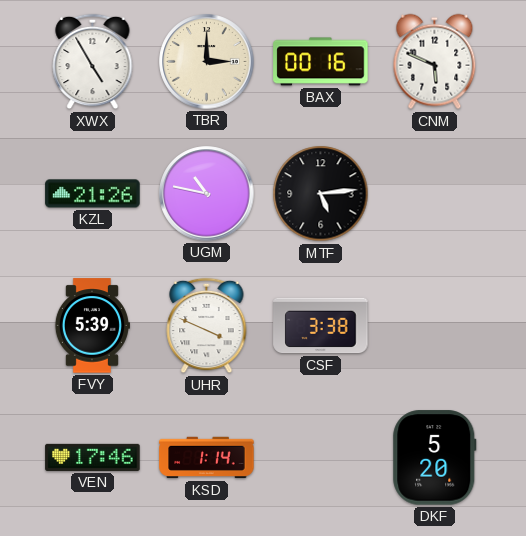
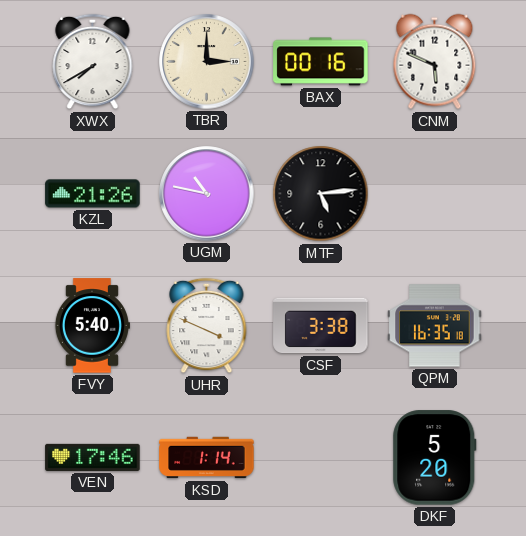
XWX: 4:55 -> 7:40
FVY: 5:39 -> 5:40
QPM: none -> 16:35
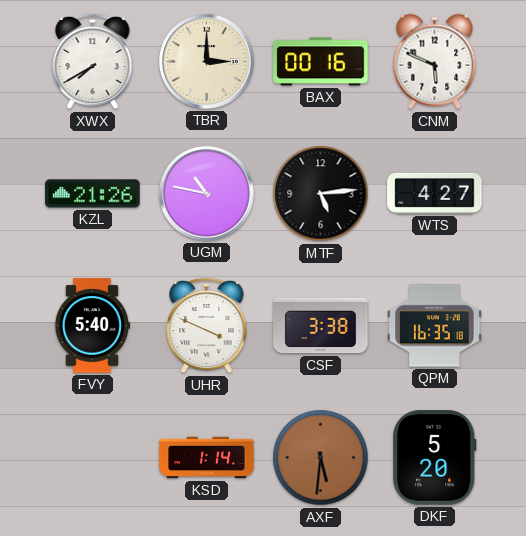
WTS: none -> 4:27
VEN: 17:46 -> none
AXF: none -> 5:31
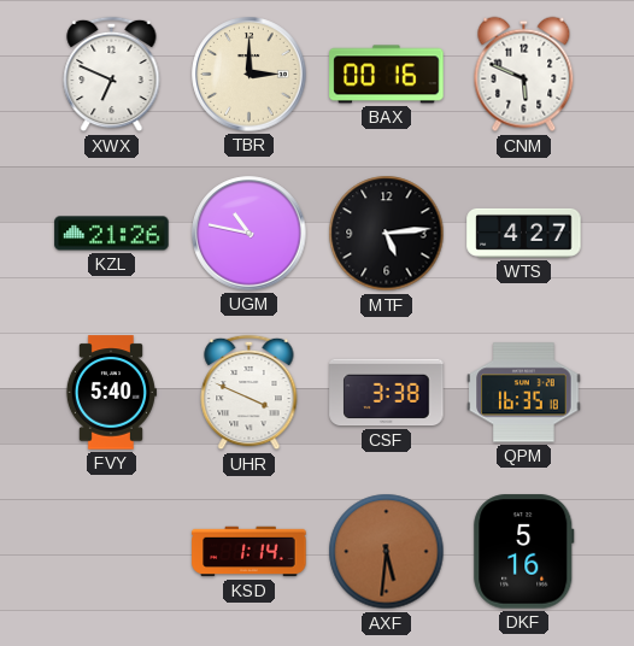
XWX: 7:40 -> 6:49
DKF: 5:20 -> 5:16
